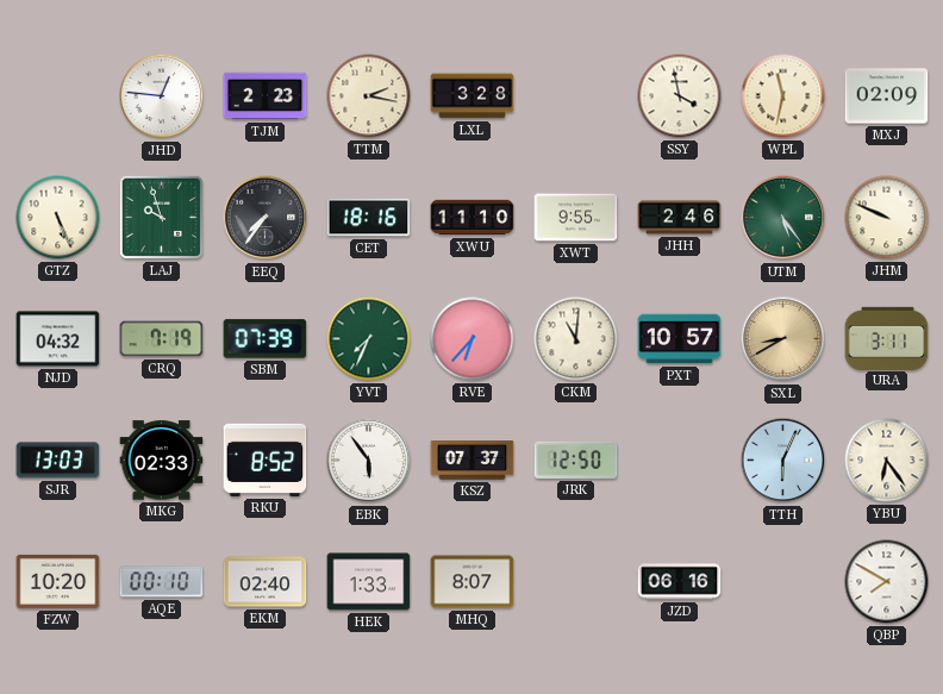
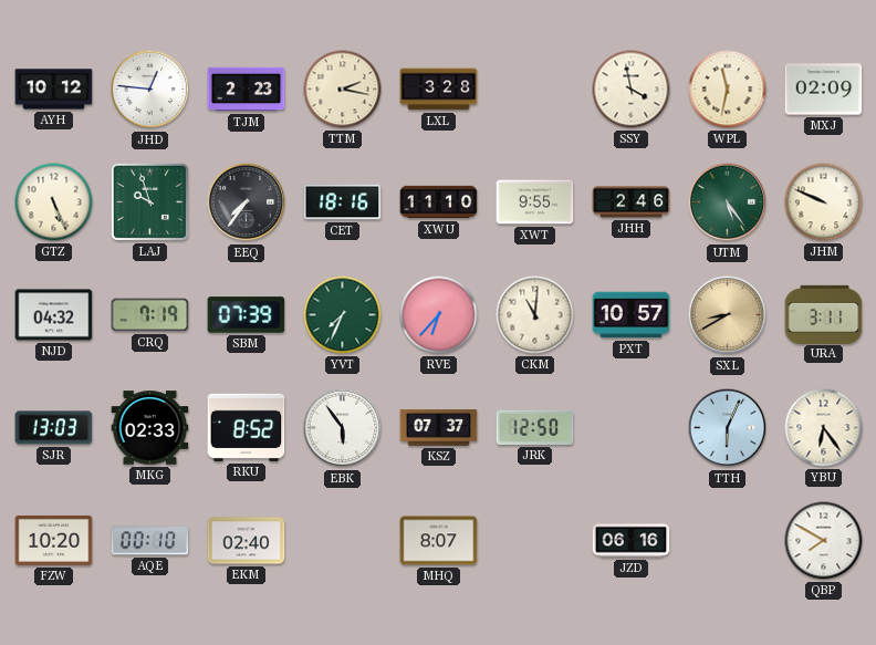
AYH: none -> 10:12
HEK: 1:33 -> none
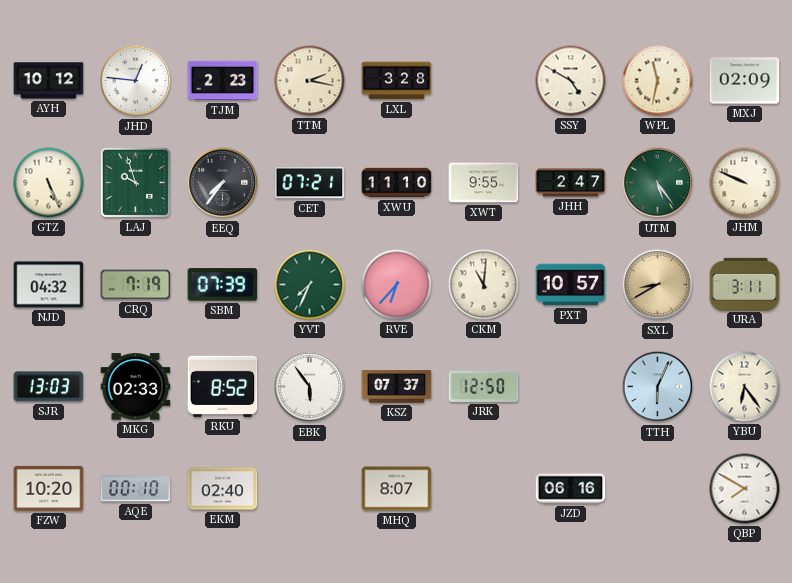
SSY: 3:58 -> 4:50
CET: 18:16 -> 07:21
JHH: 2:46 -> 2:47
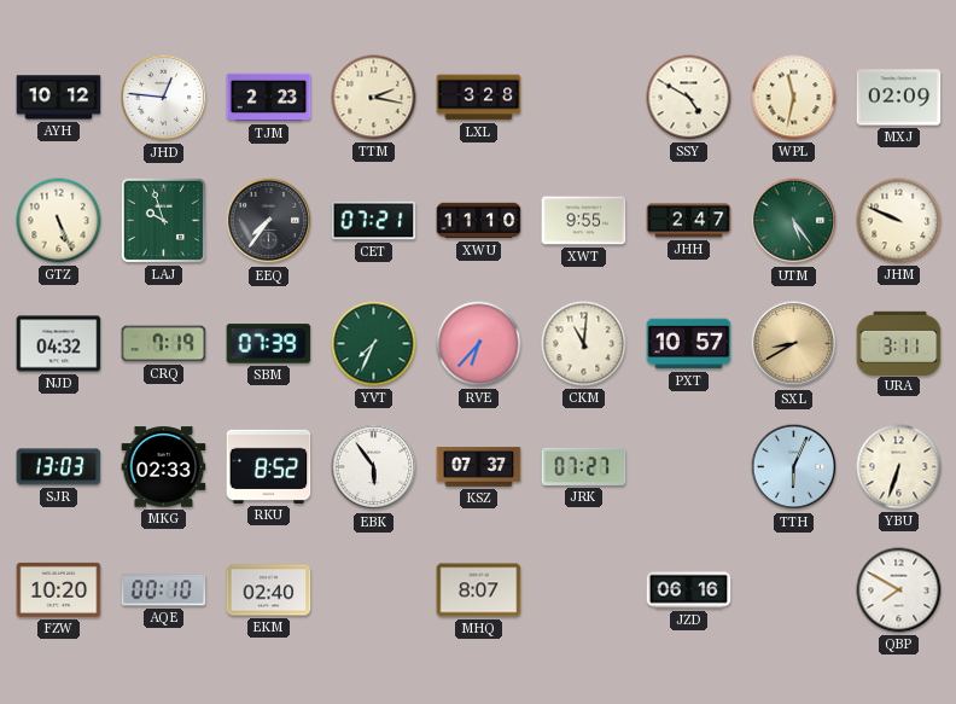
JRK: 12:50 -> 07:27
YBU: 6:24 -> 6:33
